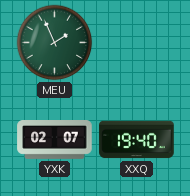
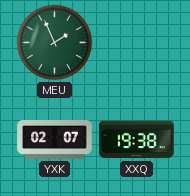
XXQ: 19:40 -> 19:38
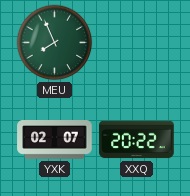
MEU: 1:56 -> 7:56
XXQ: 19:38 -> 20:22
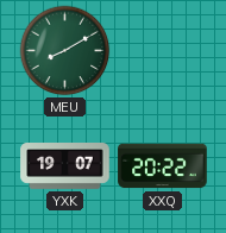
MEU: 7:56 -> 8:10
YXK: 02:07 -> 19:07
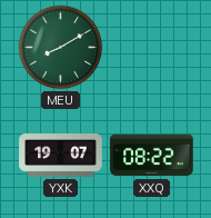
XXQ: 20:22 -> 08:22
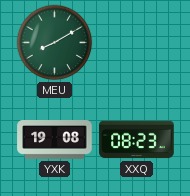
YXK: 19:07 -> 19:08
XXQ: 08:22 -> 08:23
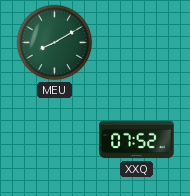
YXK: 19:08 -> none
XXQ: 08:23 -> 07:52
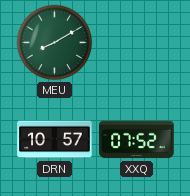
DRN: none -> 10:57
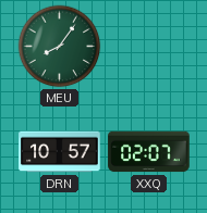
MEU: 8:10 -> 8:06
XXQ: 07:52 -> 02:07
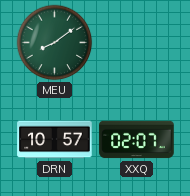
MEU: 8:06 -> 8:09
